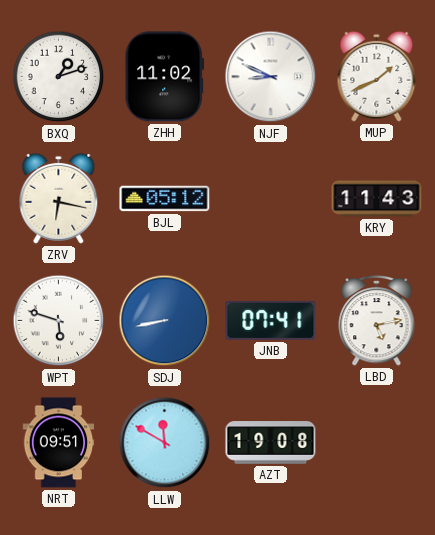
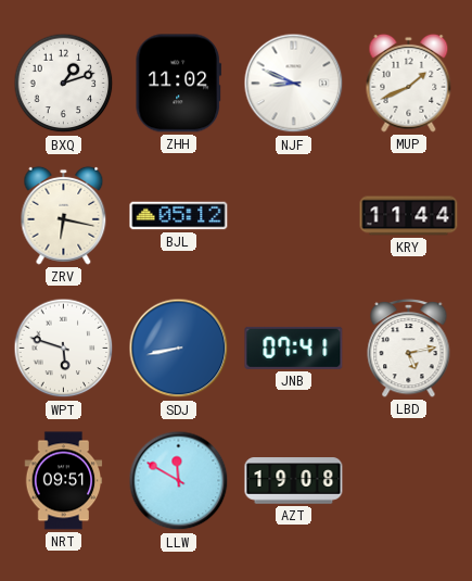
KRY: 11:43 -> 11:44
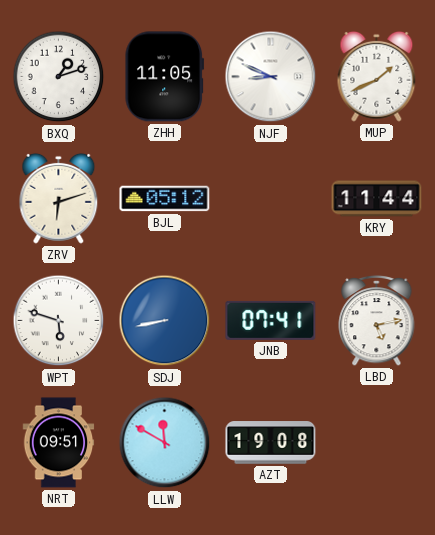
ZHH: 11:02 -> 11:05
ZRV: 6:17 -> 6:12
